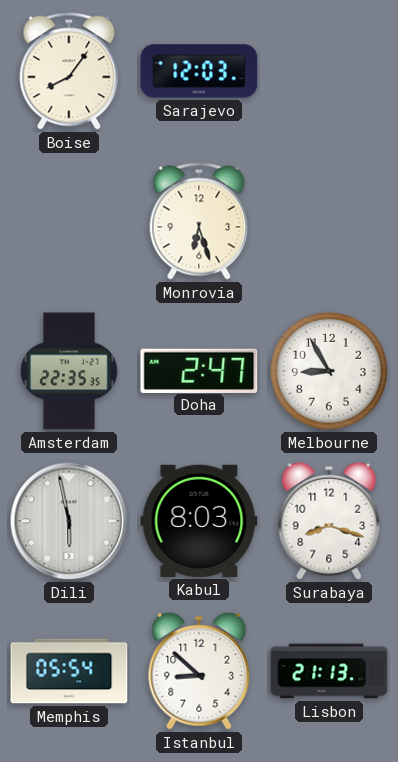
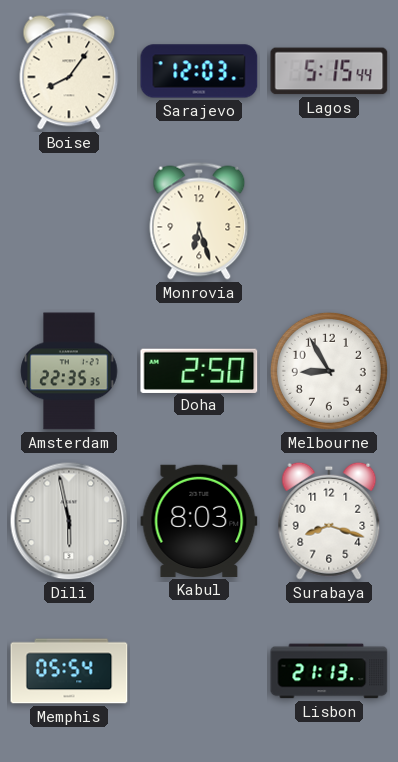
Lagos: none -> 5:15
Doha: 2:47 -> 2:50
Istanbul: 8:52 -> none
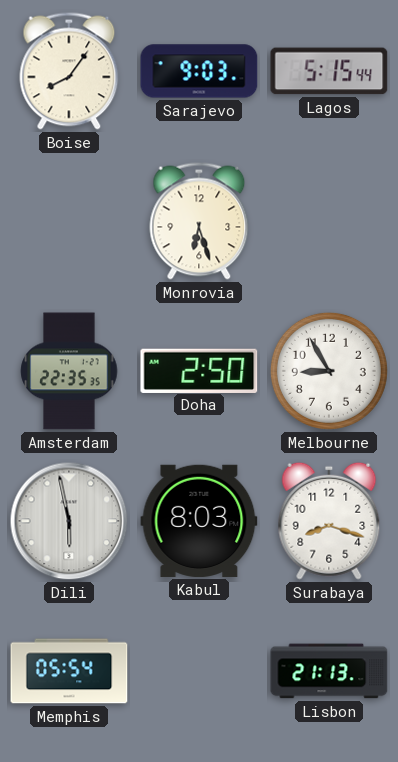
Sarajevo: 12:03 -> 9:03
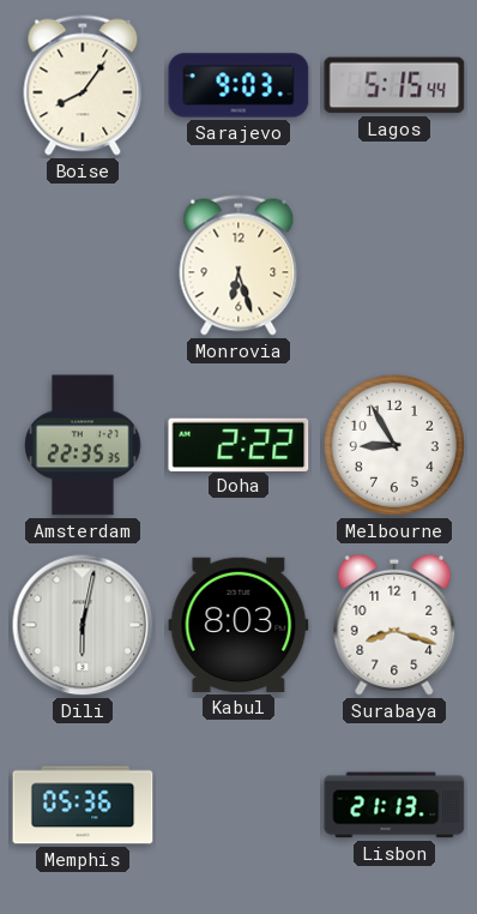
Doha: 2:50 -> 2:22
Dili: 5:58 -> 6:02
Memphis: 05:54 -> 05:36
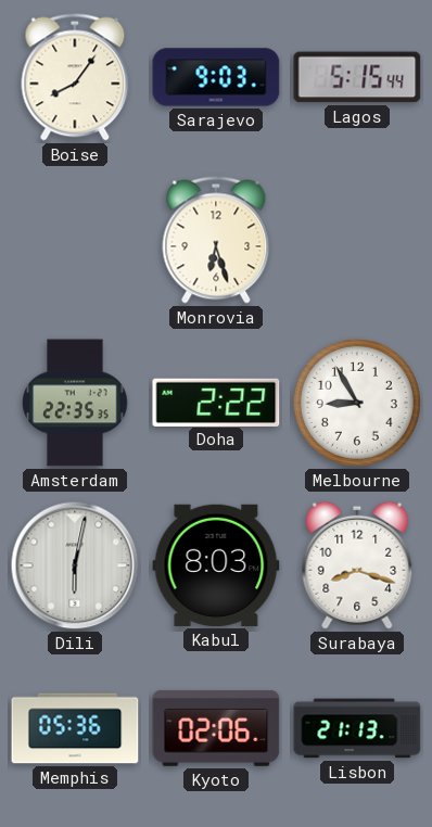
Kyoto: none -> 02:06
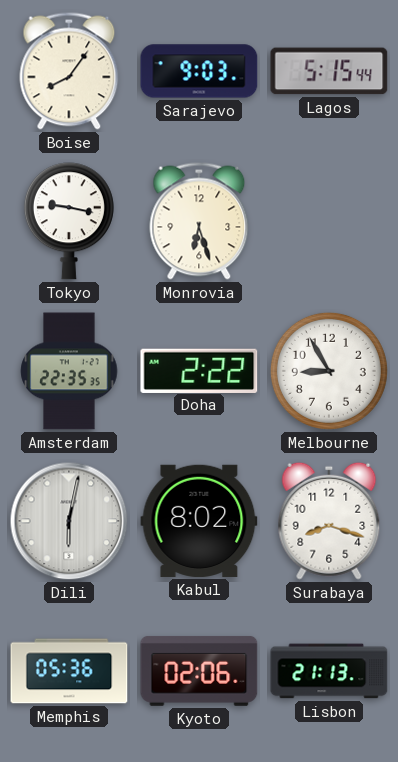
Tokyo: none -> 9:17
Kabul: 8:03 -> 8:02
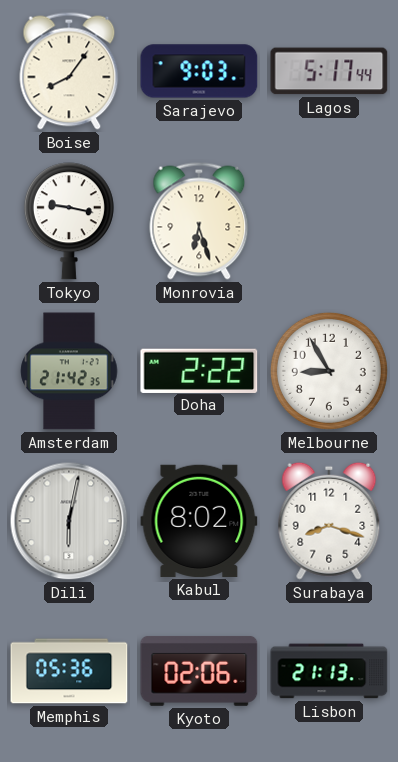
Lagos: 5:15 -> 5:17
Amsterdam: 22:35 -> 21:42
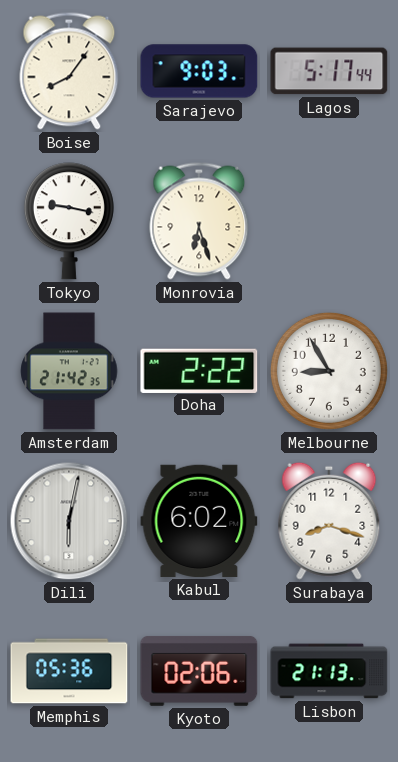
Kabul: 8:02 -> 6:02
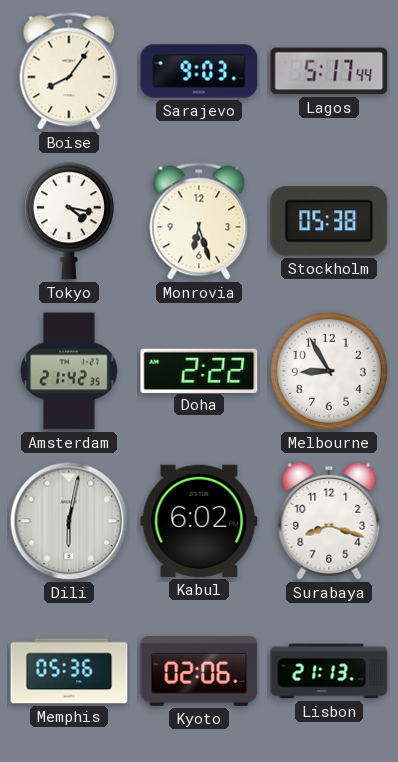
Tokyo: 9:17 -> 4:17
Stockholm: none -> 05:38
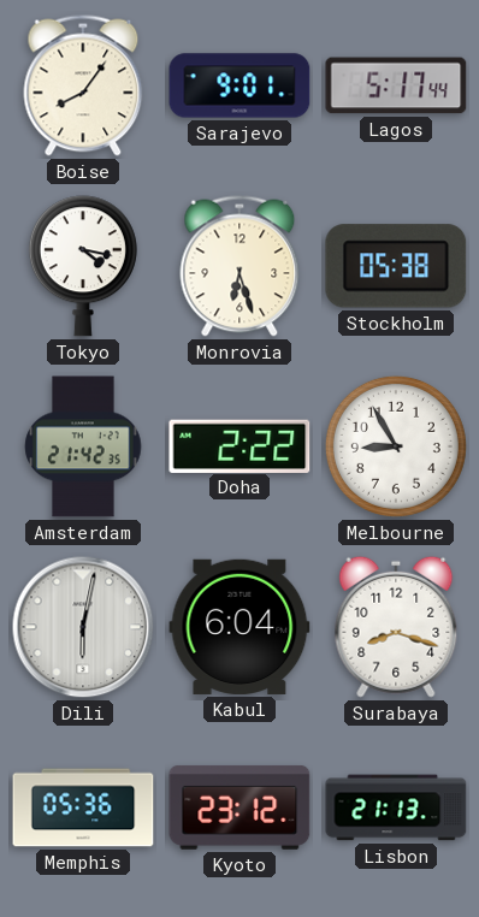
Sarajevo: 9:03 -> 9:01
Kabul: 6:02 -> 6:04
Kyoto: 02:06 -> 23:12
